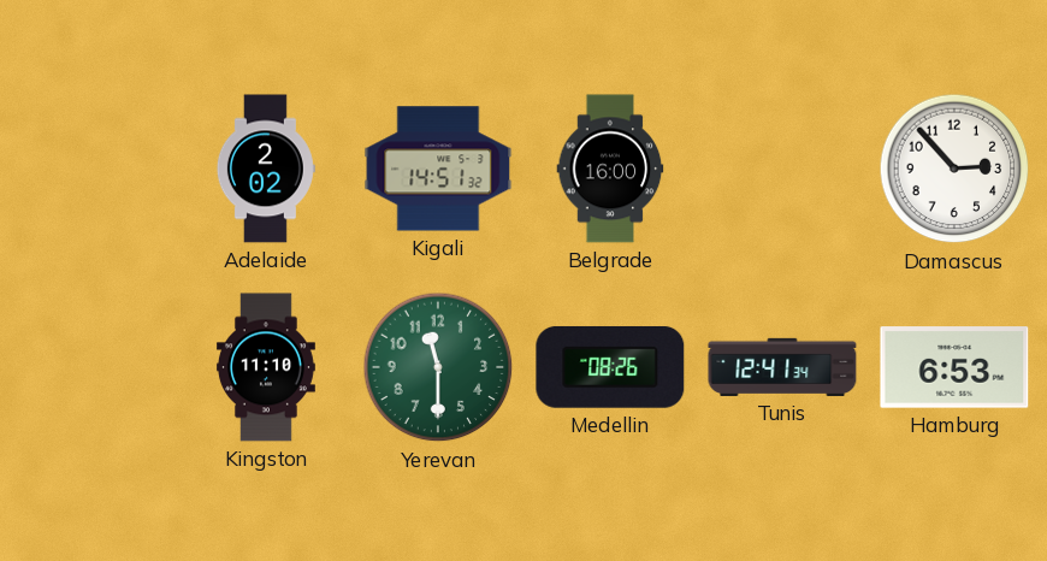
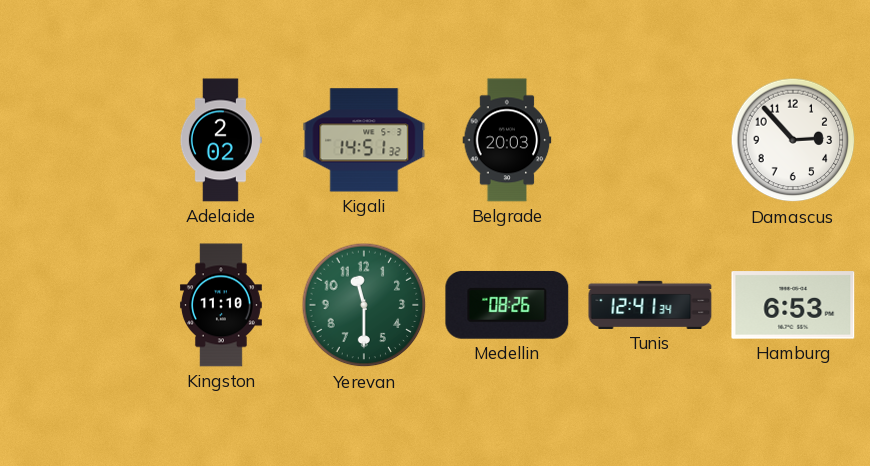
Belgrade: 16:00 -> 20:03
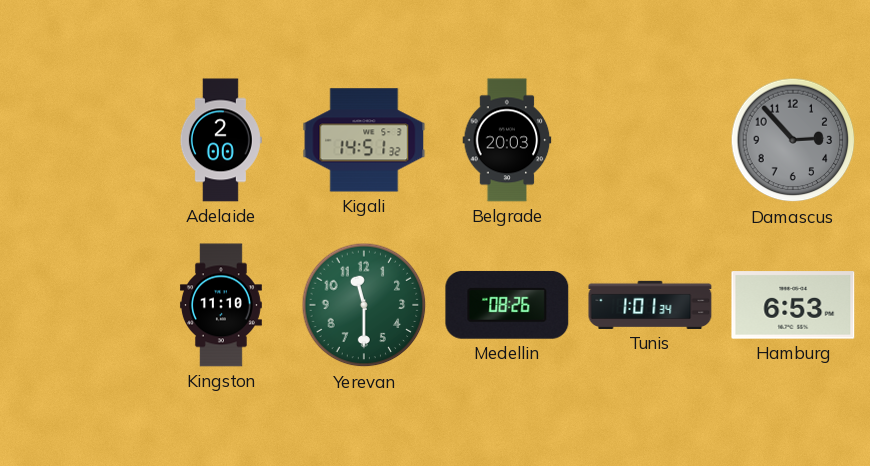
Adelaide: 2:02 -> 2:00
Damascus dial: white -> grey
Tunis: 12:41 -> 1:01
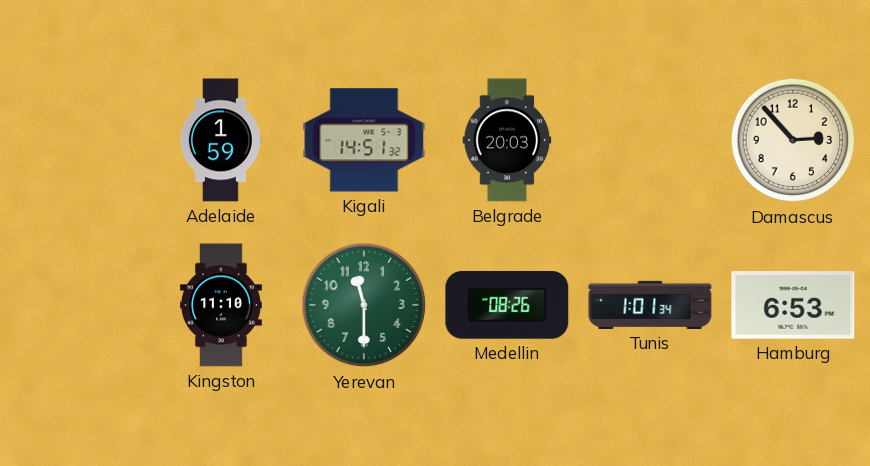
Adelaide: 2:00 -> 1:59
Damascus dial: grey -> cream
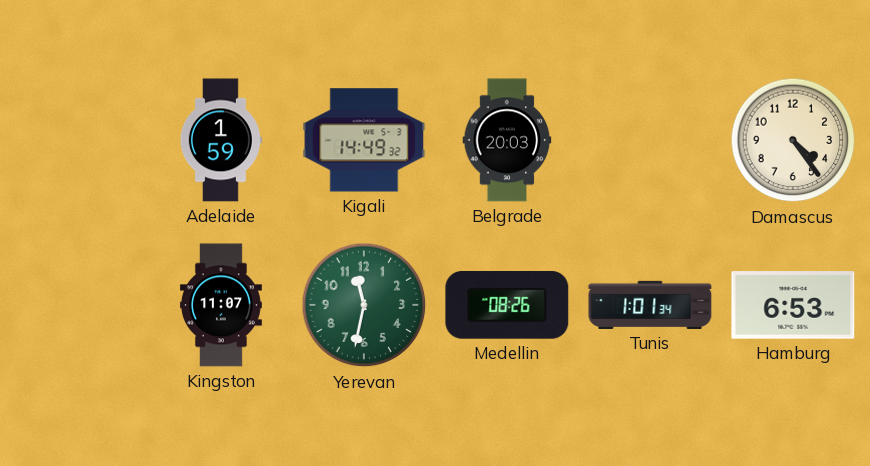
Kigali: 14:51 -> 14:49
Damascus: 2:53 -> 4:24
Kingston: 11:10 -> 11:07
Yerevan: 11:30 -> 11:32
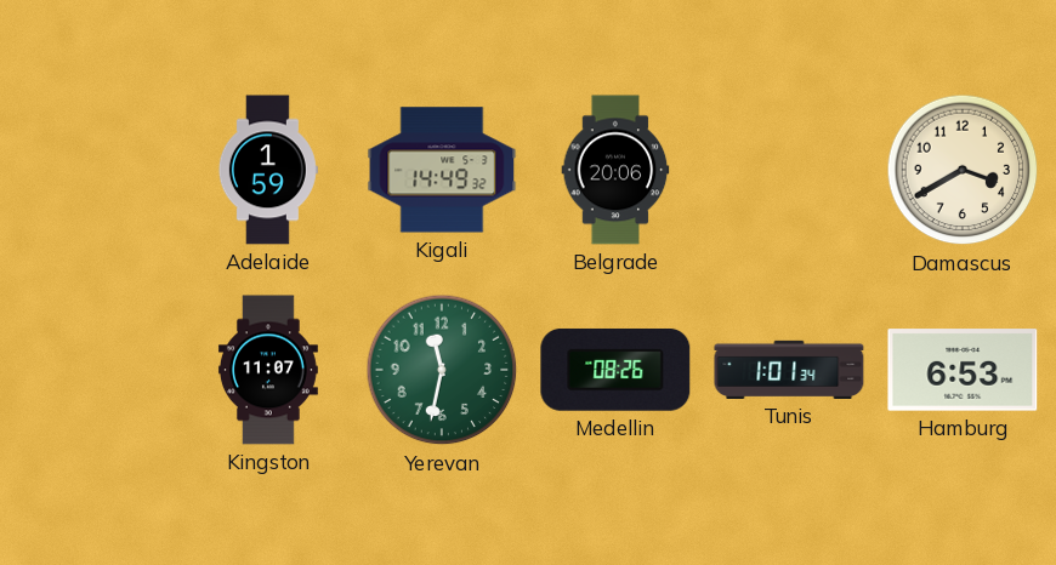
Belgrade: 20:03 -> 20:06
Damascus: 4:24 -> 3:40
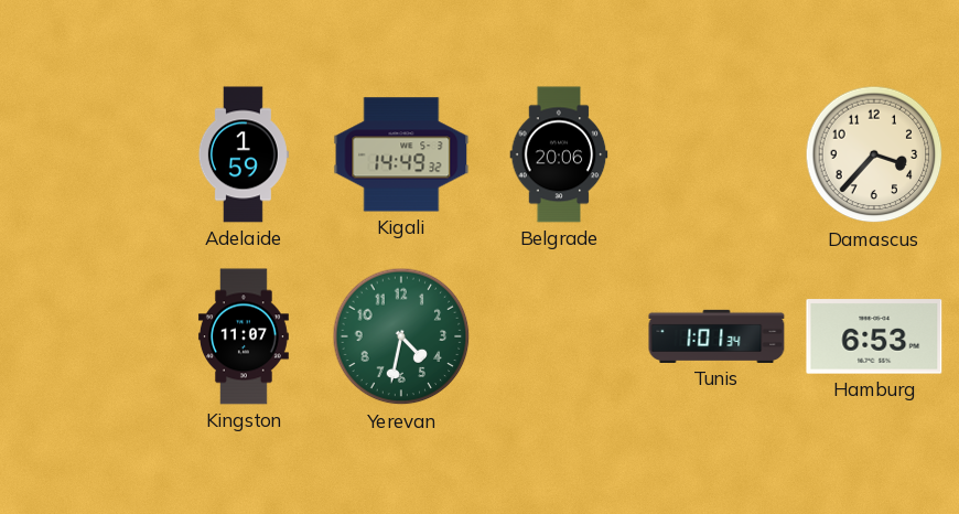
Damascus: 3:40 -> 3:37
Yerevan: 11:32 -> 4:32
Medellin: 08:26 -> none
